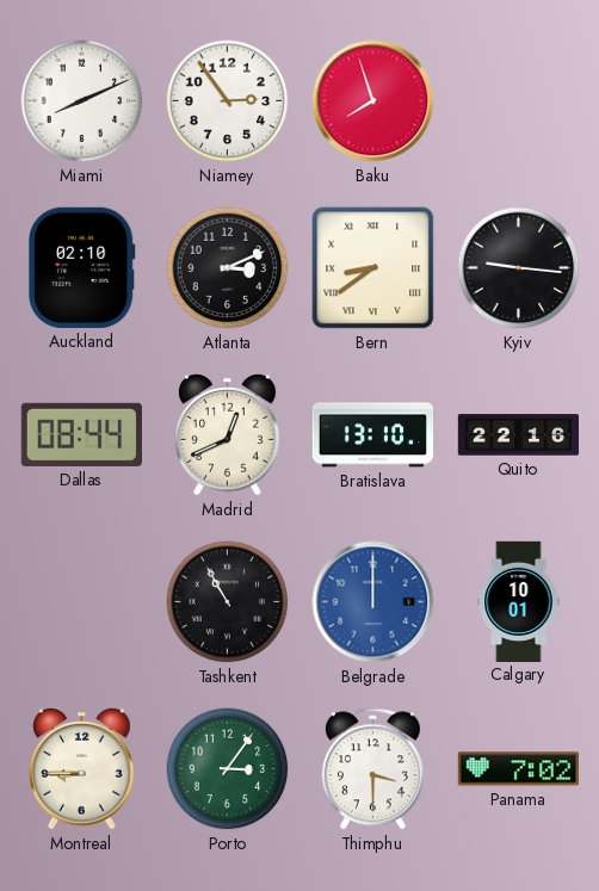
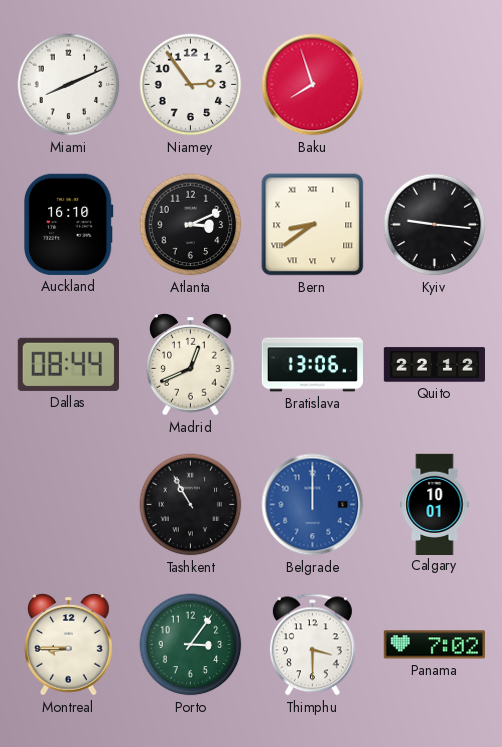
Auckland: 02:10 -> 16:10
Bratislava: 13:10 -> 13:06
Quito: 22:16 -> 22:12
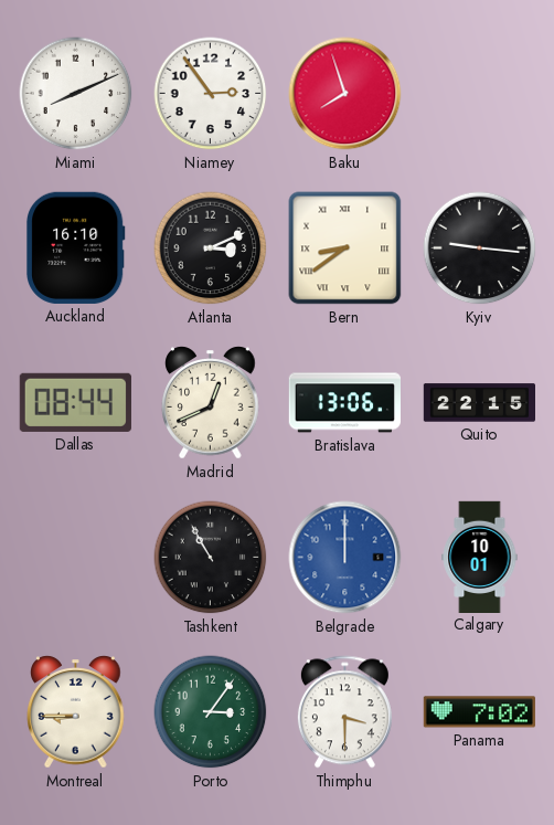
Quito: 22:12 -> 22:15
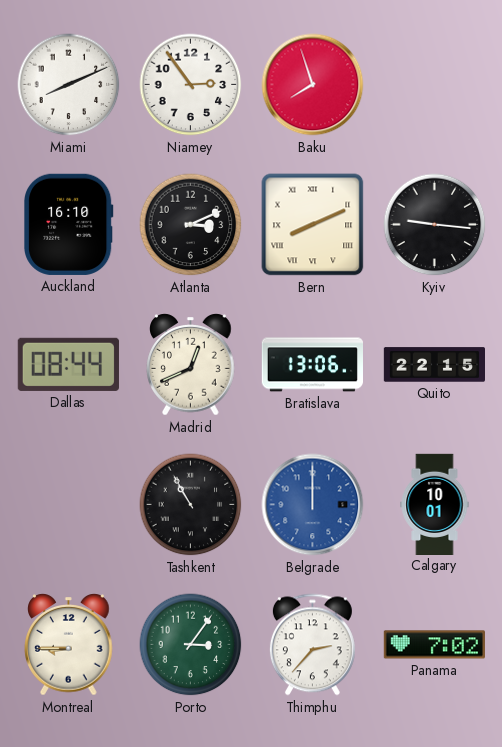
Bern: 8:39 -> 8:11
Thimphu: 3:30 -> 2:37
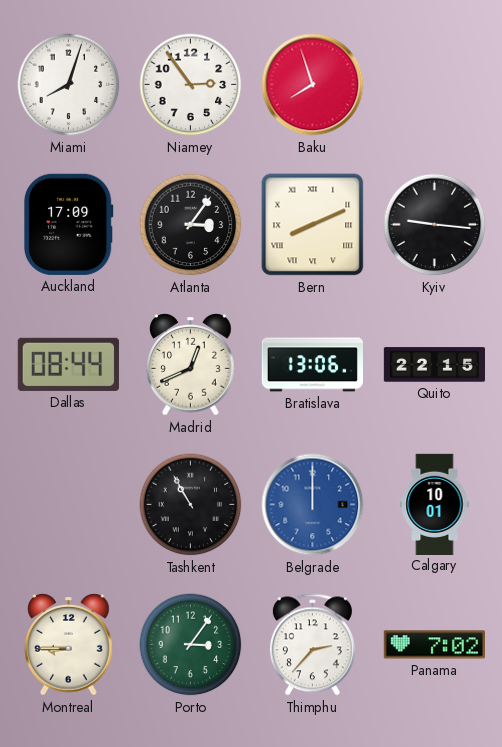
Miami: 8:11 -> 8:03
Auckland: 16:10 -> 17:09
Atlanta: 3:11 -> 3:06
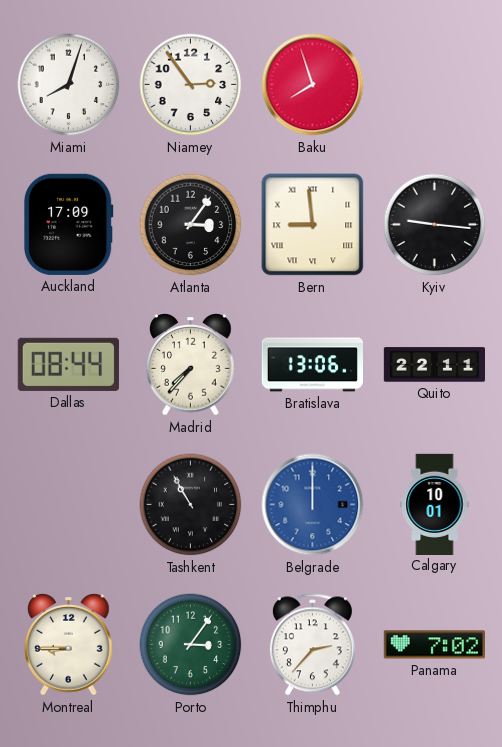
Bern: 8:11 -> 8:59
Madrid: 12:41 -> 7:37
Quito: 22:15 -> 22:11
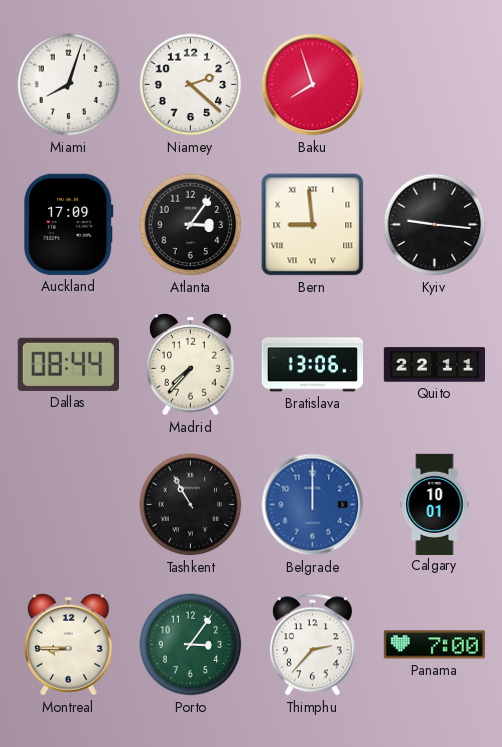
Niamey: 2:54 -> 2:22
Panama: 7:02 -> 7:00
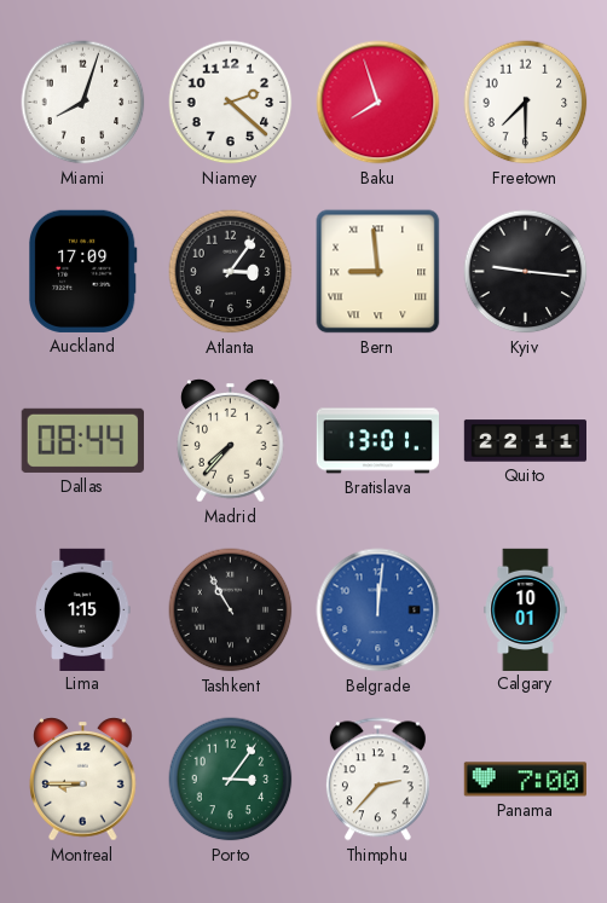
Freetown: none -> 7:30
Bratislava: 13:06 -> 13:01
Lima: none -> 1:15
Belgrade: 12:00 -> 12:01
